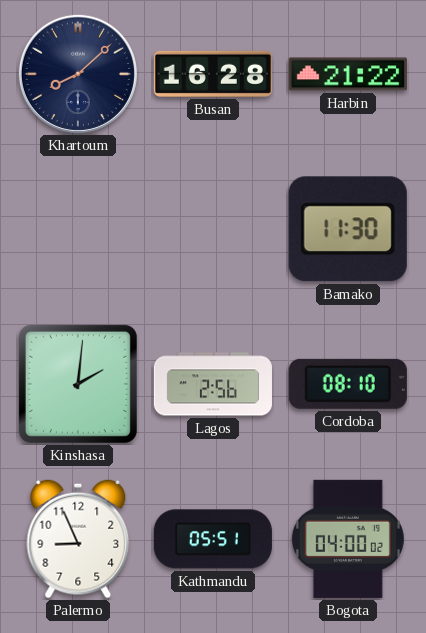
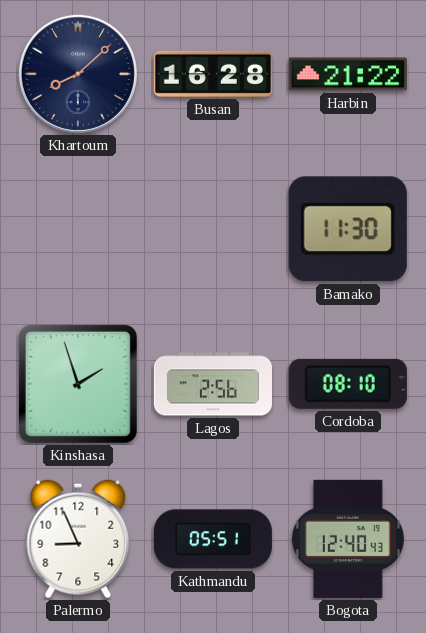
Kinshasa: 2:01 -> 1:57
Bogota: 04:00 -> 12:40
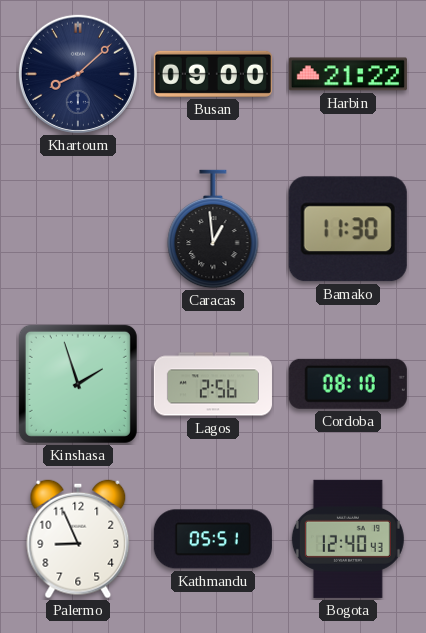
Busan: 16:28 -> 09:00
Caracas: none -> 12:59
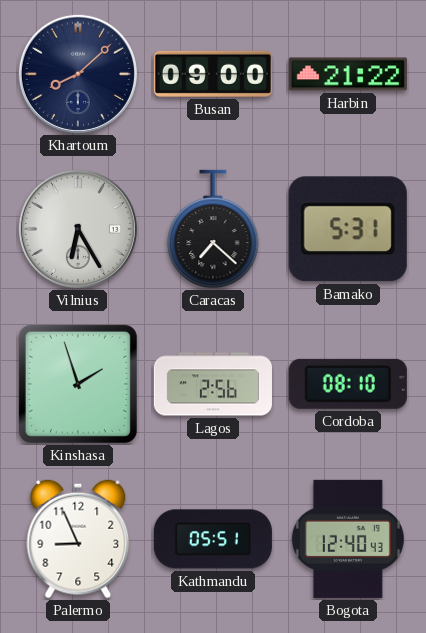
Vilnius: none -> 6:25
Caracas: 12:59 -> 7:22
Bamako: 11:30 -> 5:31
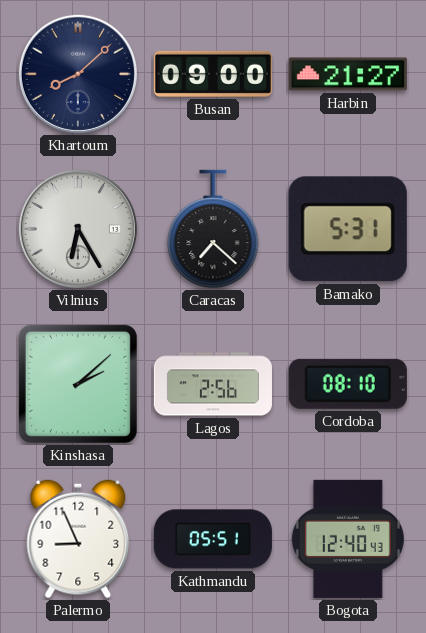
Harbin: 21:22 -> 21:27
Kinshasa: 1:57 -> 2:08
